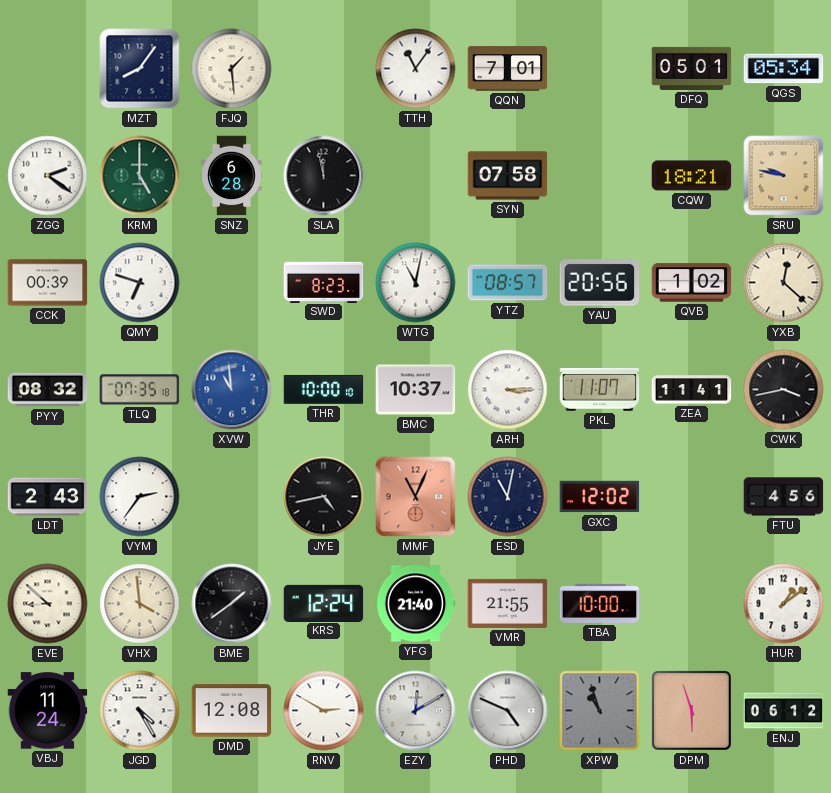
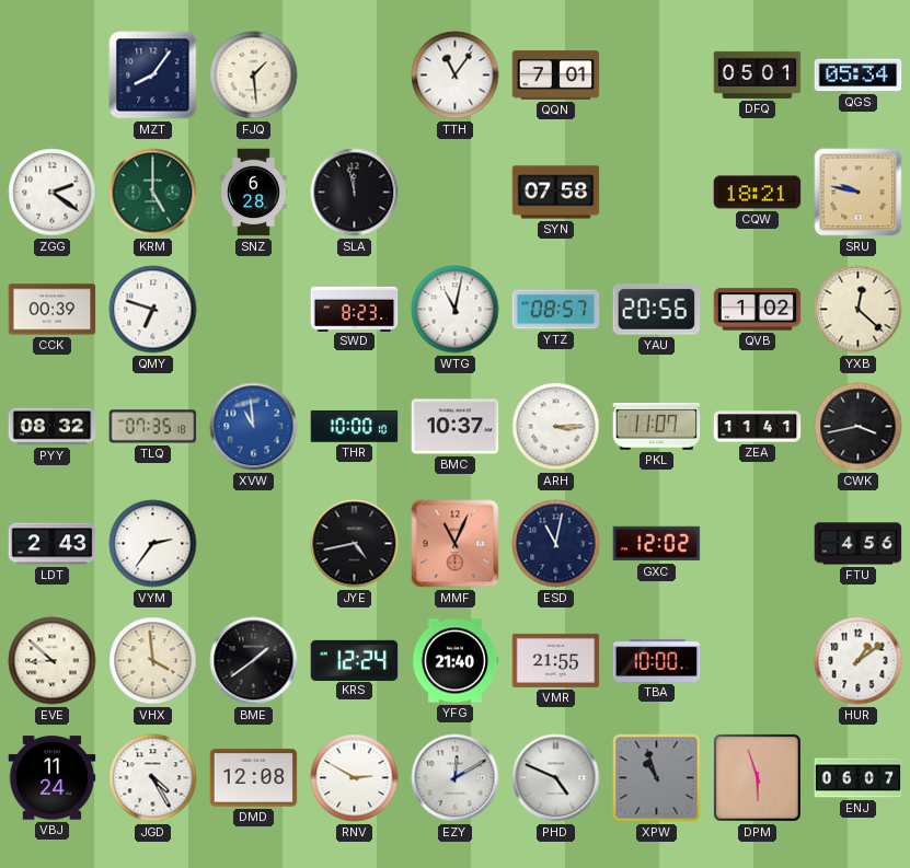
ENJ: 06:12 -> 06:07
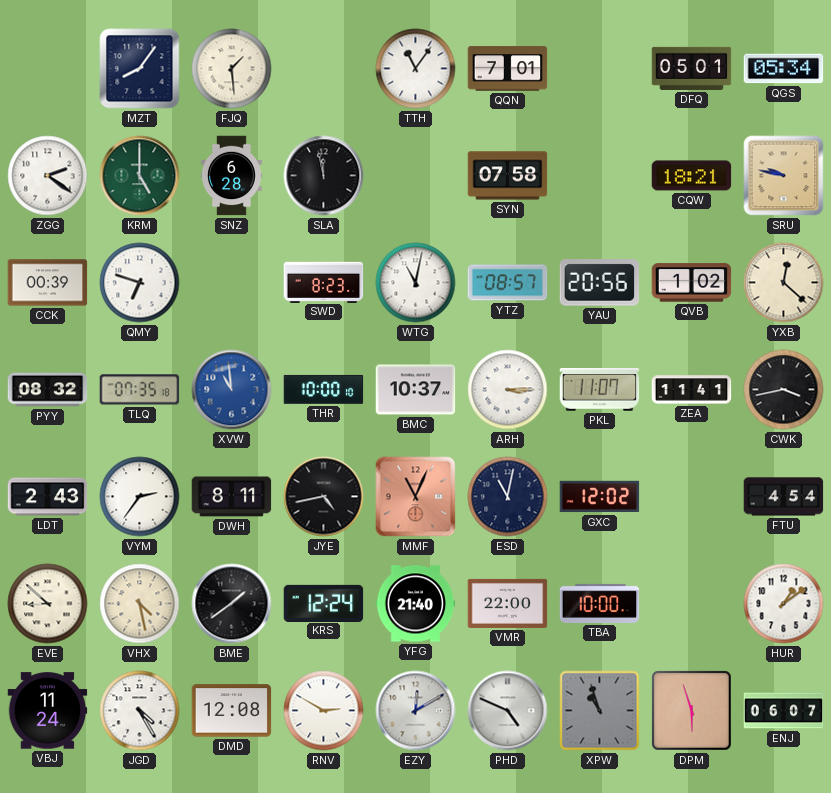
DWH: none -> 8:11
FTU: 4:56 -> 4:54
VHX: 3:59 -> 4:28
VMR: 21:55 -> 22:00
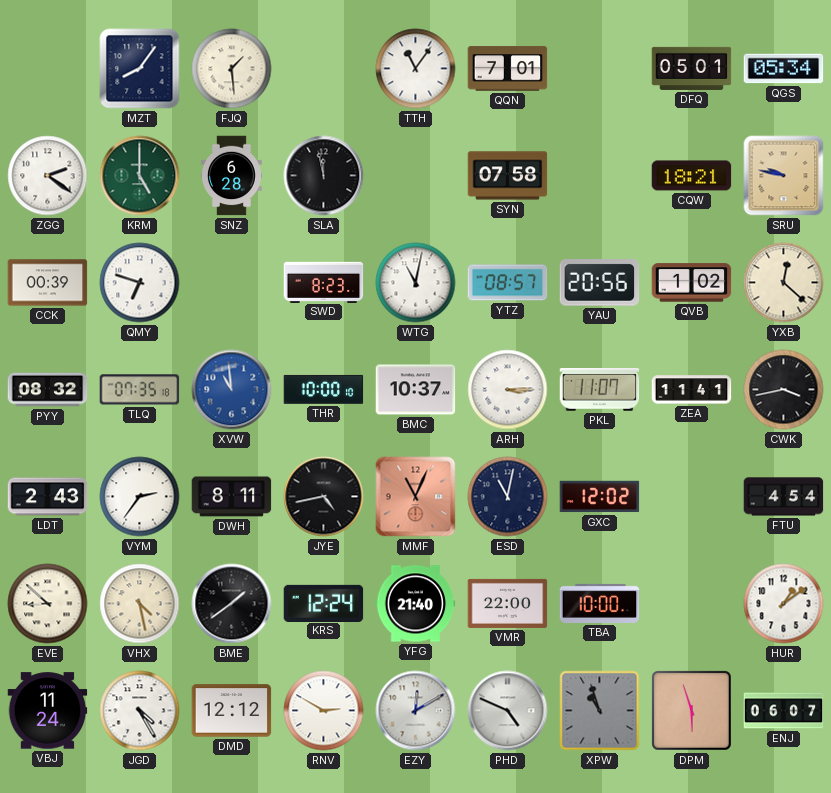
DMD: 12:08 -> 12:12
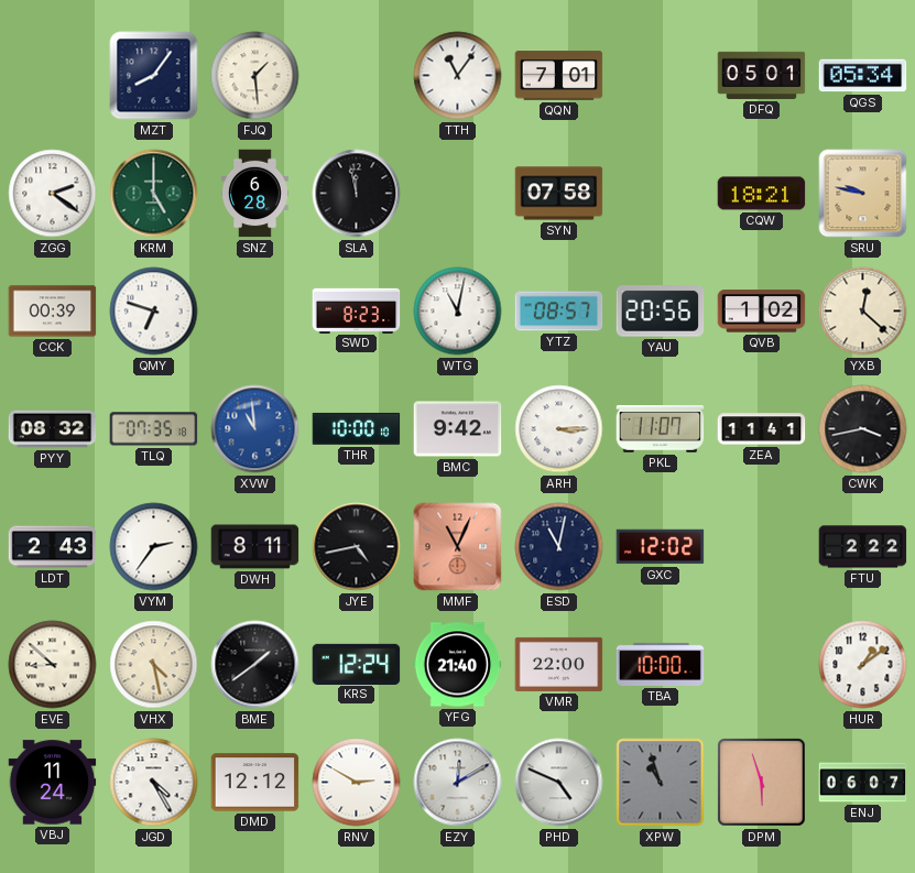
BMC: 10:37 -> 9:42
FTU: 4:54 -> 2:22
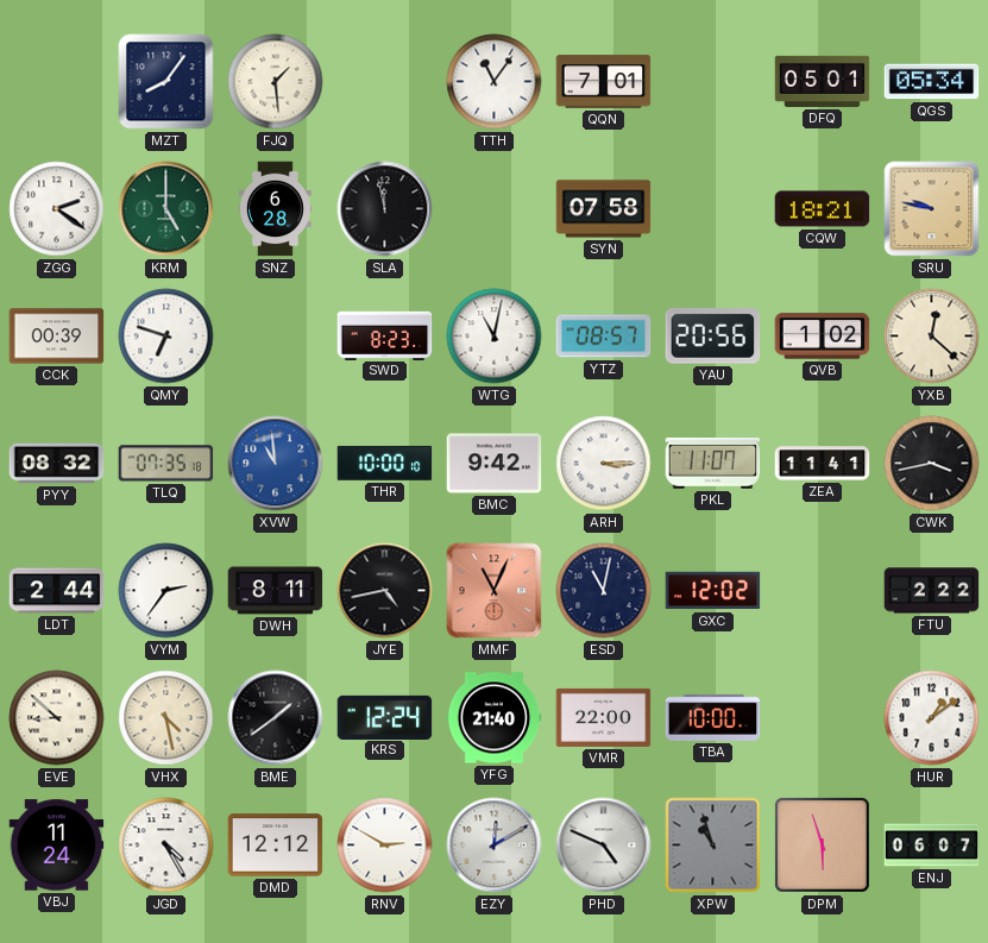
LDT: 2:43 -> 2:44
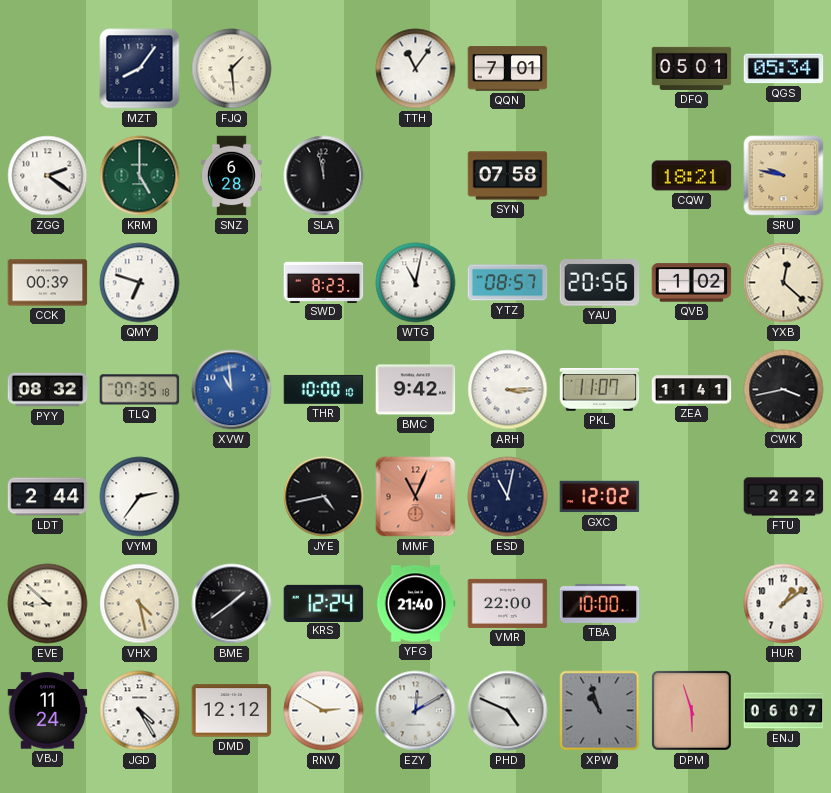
DWH: 8:11 -> none
